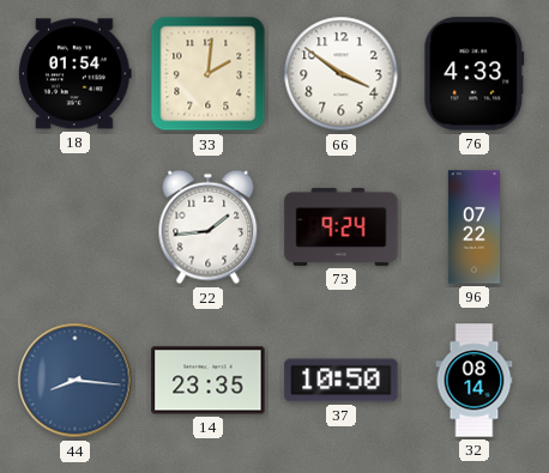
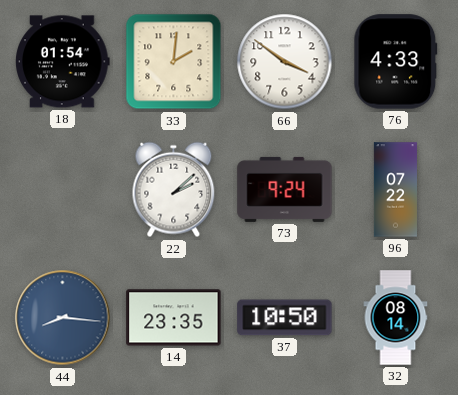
22: 1:44 -> 2:08
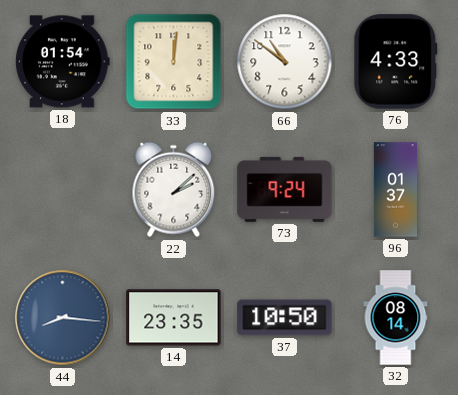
33: 2:01 -> 12:01
66: 3:51 -> 10:51
96: 07:22 -> 01:37
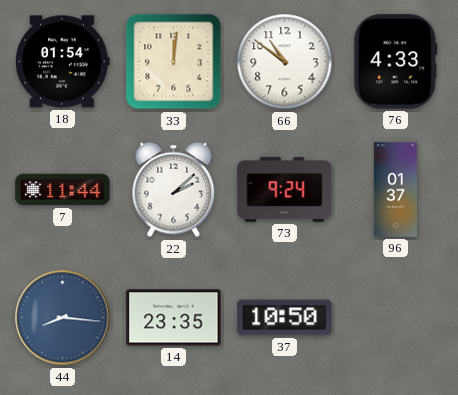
7: none -> 11:44
32: 08:14 -> none
